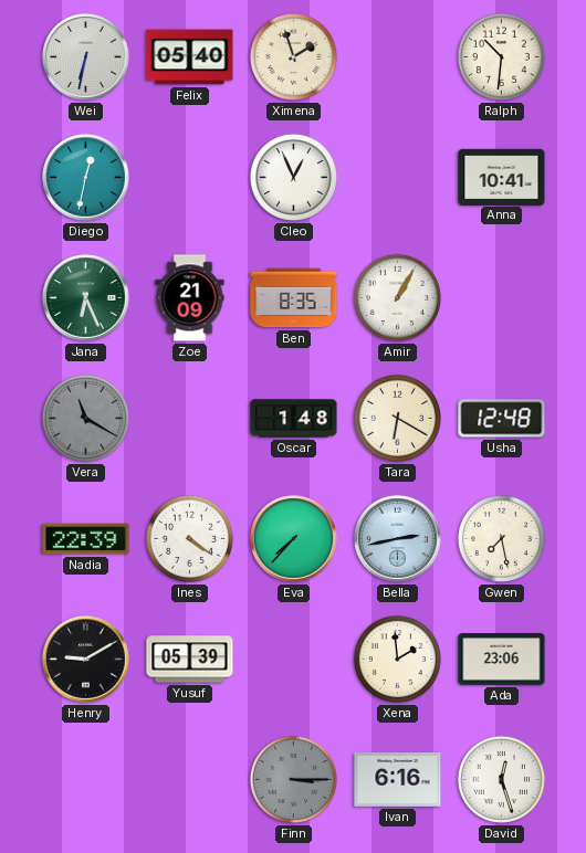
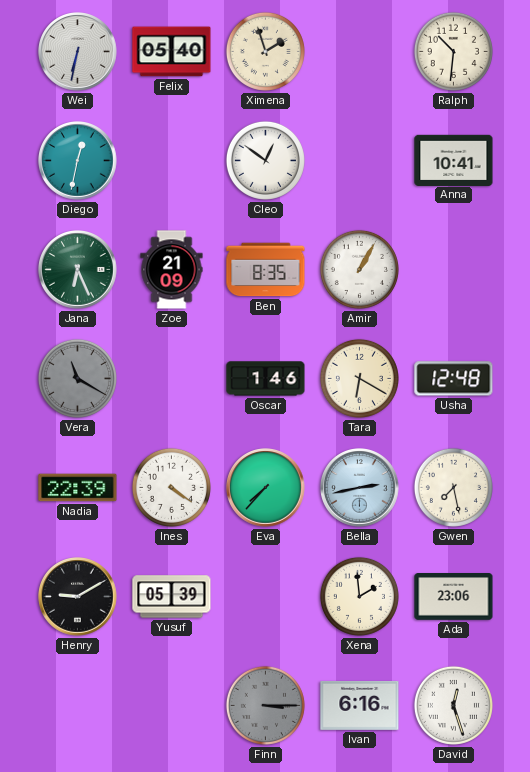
Cleo: 12:56 -> 12:51
Oscar: 1:48 -> 1:46
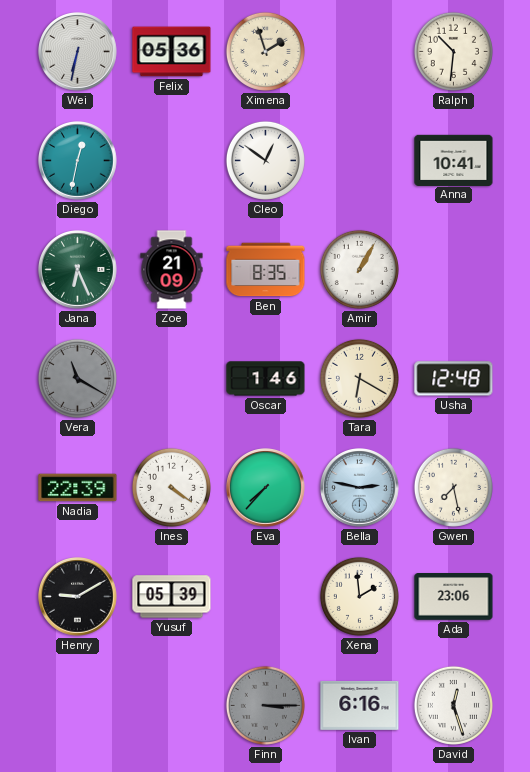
Felix: 05:40 -> 05:36
Bella: 2:43 -> 2:47
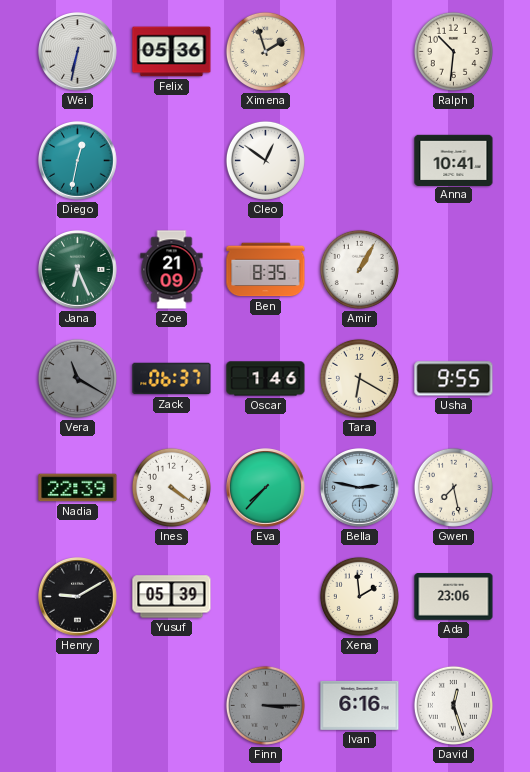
Zack: none -> 06:37
Usha: 12:48 -> 9:55
